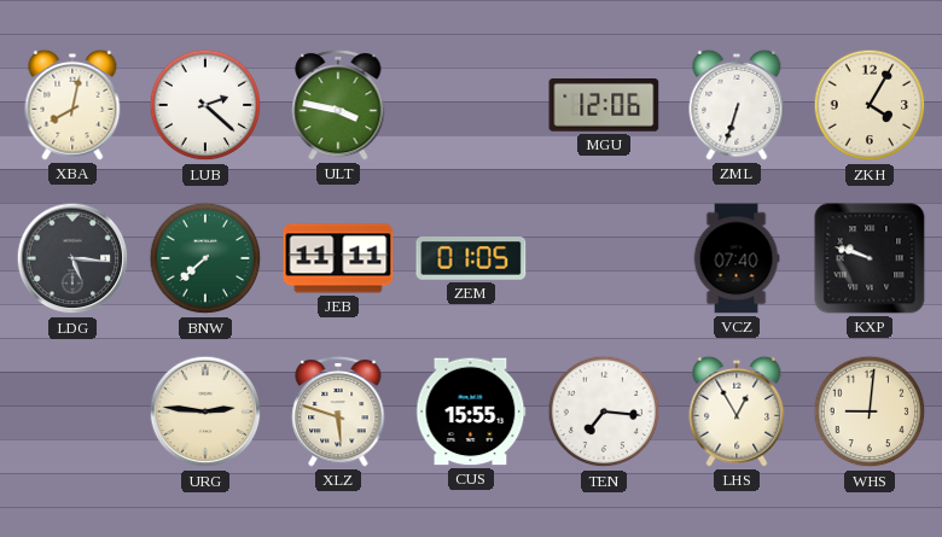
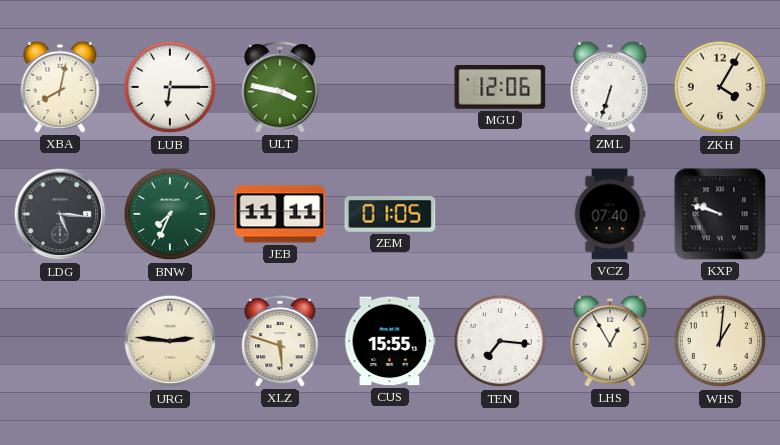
LUB: 2:22 -> 6:15
BNW: 7:38 -> 7:34
WHS: 9:01 -> 1:01
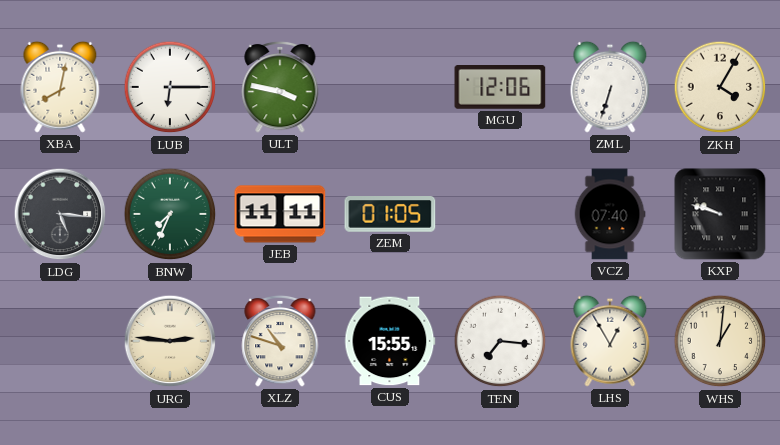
XLZ: 5:48 -> 10:48
